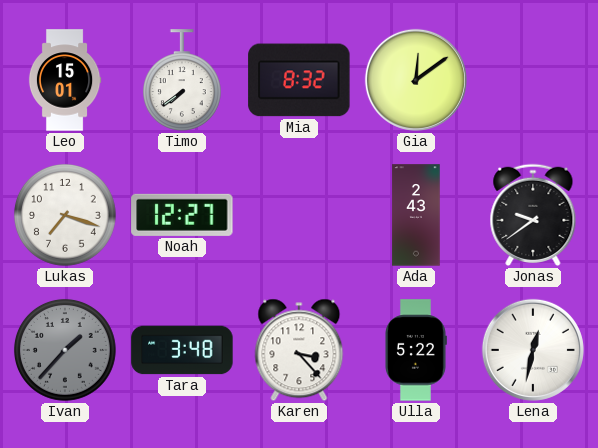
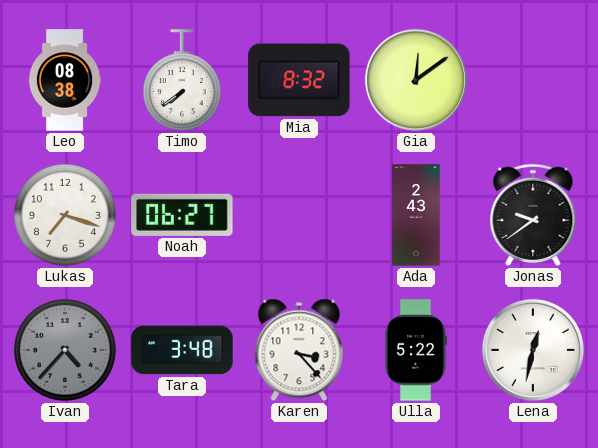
Leo: 15:01 -> 08:38
Noah: 12:27 -> 06:27
Ivan: 1:37 -> 4:37
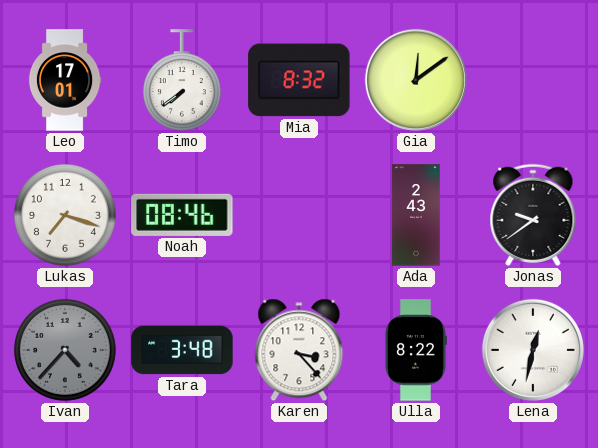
Leo: 08:38 -> 17:01
Noah: 06:27 -> 08:46
Ulla: 5:22 -> 8:22
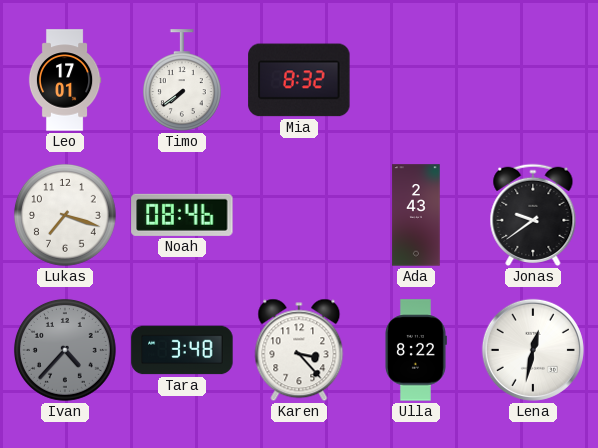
Gia: 12:09 -> none
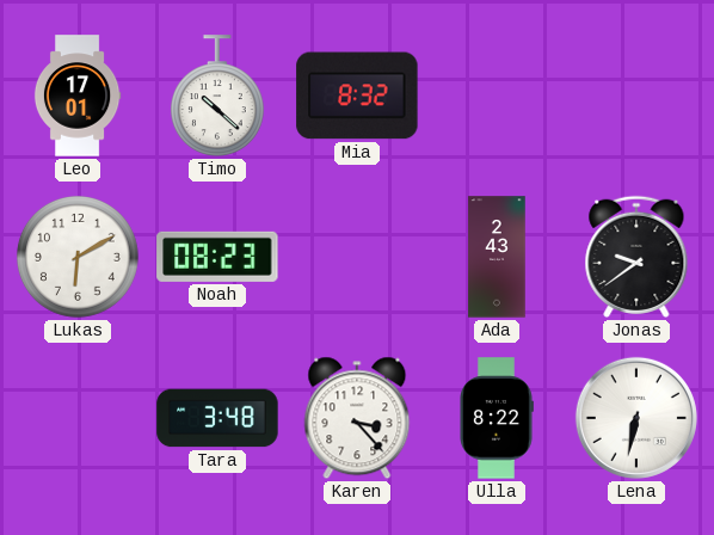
Timo: 7:39 -> 10:22
Lukas: 7:18 -> 6:10
Noah: 08:46 -> 08:23
Ivan: 4:37 -> none
Lena: 12:32 -> 6:32
